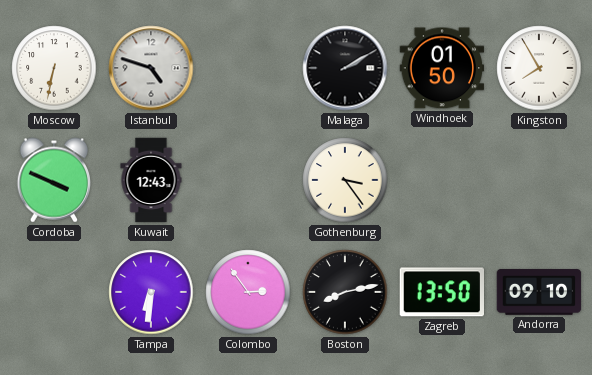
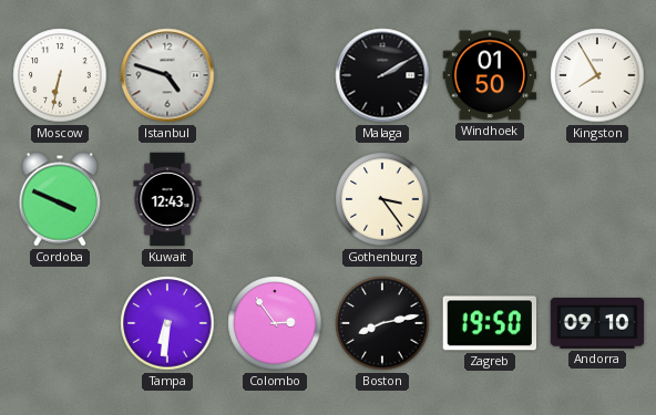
Zagreb: 13:50 -> 19:50
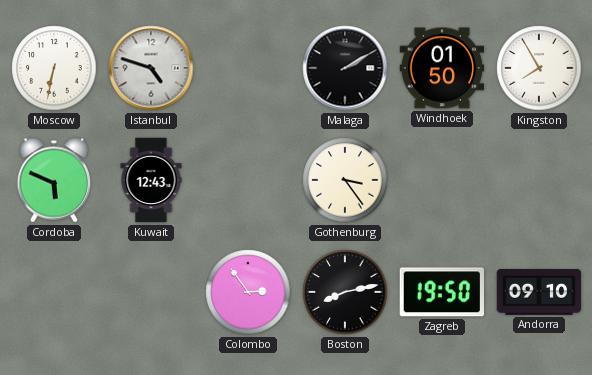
Cordoba: 3:49 -> 5:49
Tampa: 6:31 -> none
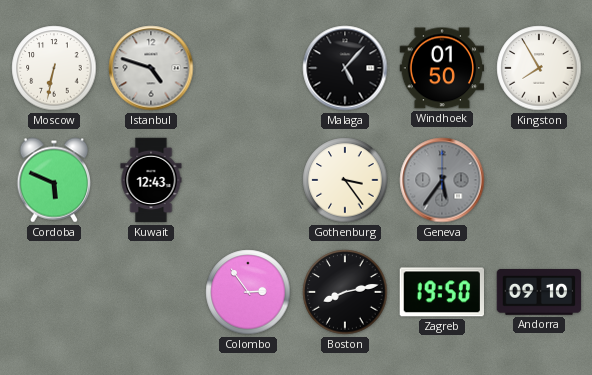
Malaga: 2:10 -> 5:07
Geneva: none -> 5:36
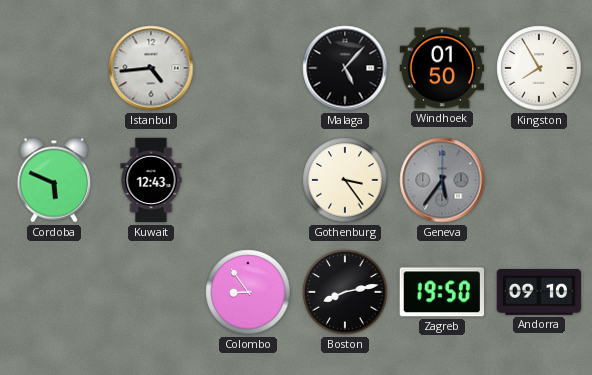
Moscow: 6:32 -> none
Istanbul: 4:48 -> 4:44
Colombo: 2:54 -> 8:54
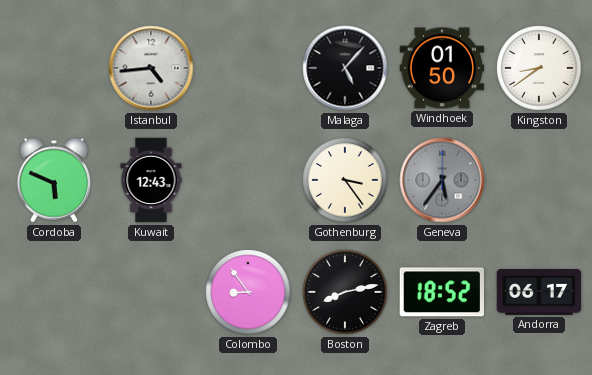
Kingston: 7:55 -> 8:39
Zagreb: 19:50 -> 18:52
Andorra: 09:10 -> 06:17
